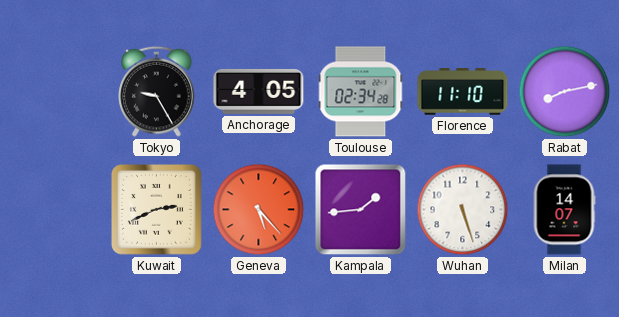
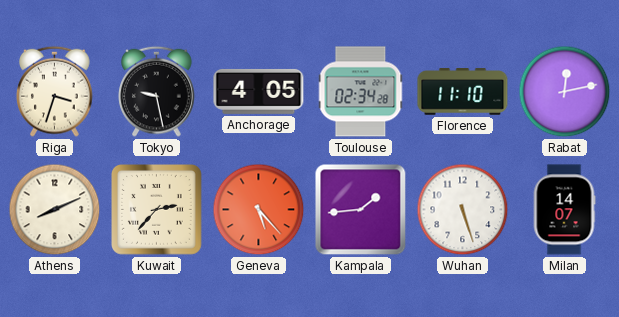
Riga: none -> 3:33
Tokyo: 9:25 -> 9:28
Rabat: 8:13 -> 12:13
Athens: none -> 8:11
Kuwait: 2:41 -> 2:37
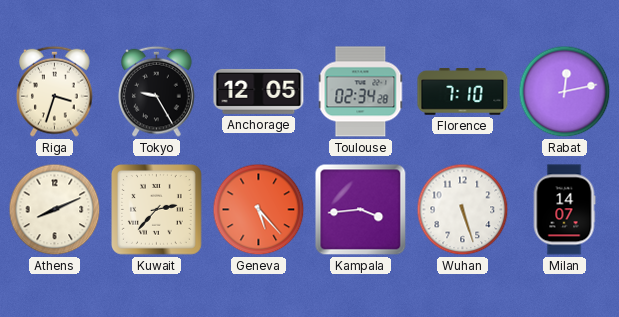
Tokyo: 9:28 -> 9:25
Anchorage: 4:05 -> 12:05
Florence: 11:10 -> 7:10
Kampala: 1:44 -> 3:44
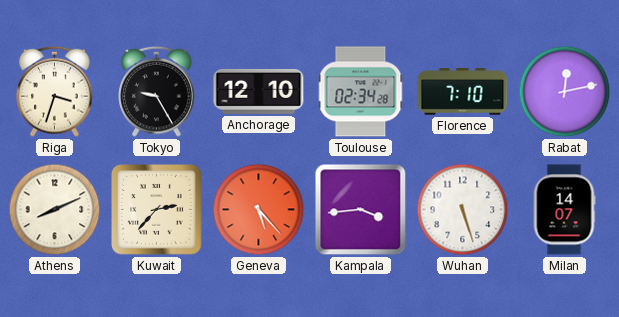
Anchorage: 12:05 -> 12:10
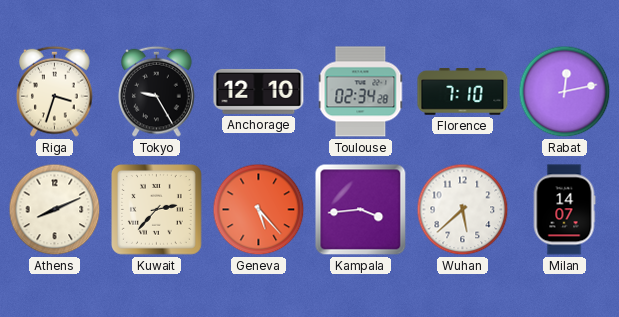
Wuhan: 5:27 -> 5:38
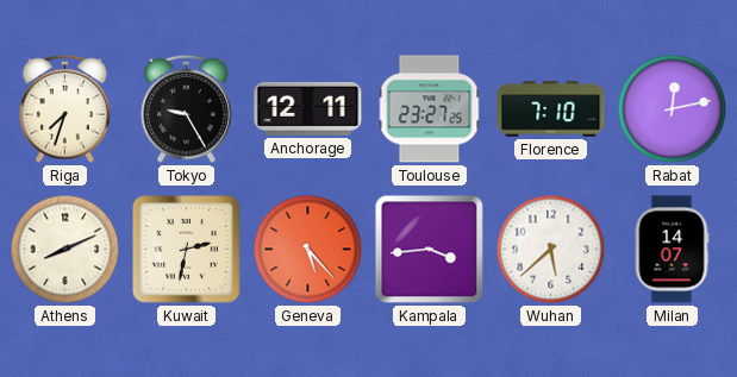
Riga: 3:33 -> 7:33
Anchorage: 12:10 -> 12:11
Toulouse: 02:34 -> 23:27
Kuwait: 2:37 -> 2:32
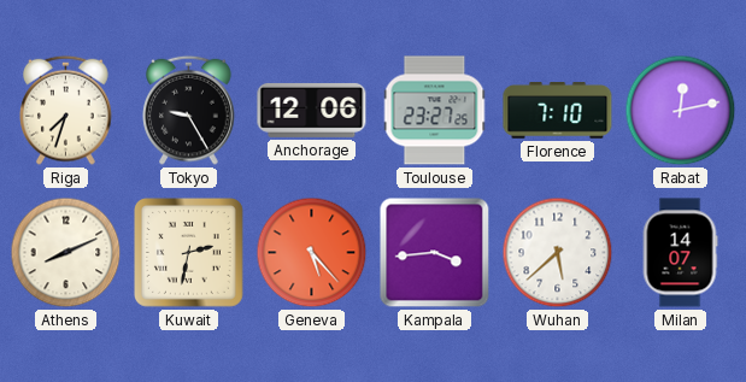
Anchorage: 12:11 -> 12:06
